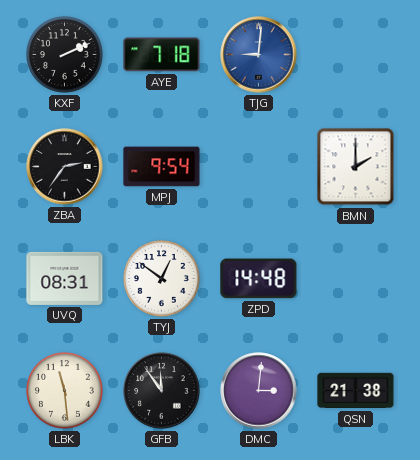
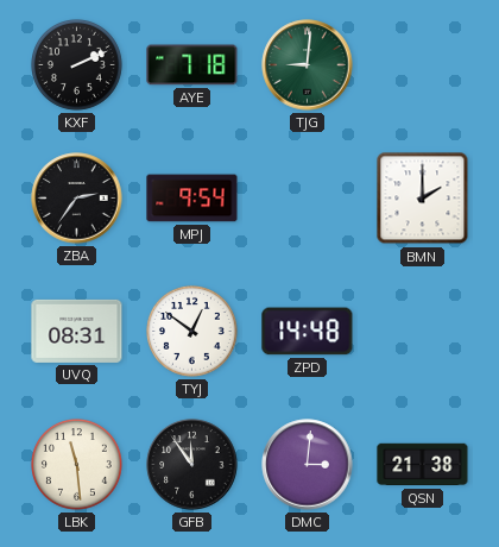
TJG dial: blue -> green
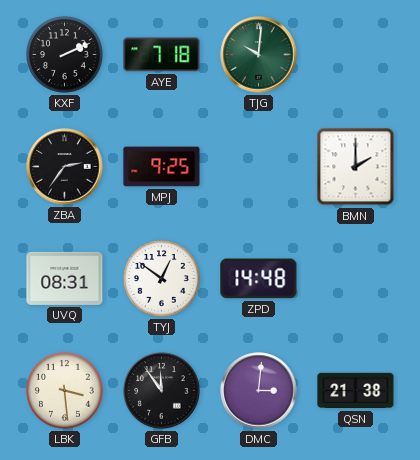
TJG: 9:01 -> 10:01
MPJ: 9:54 -> 9:25
LBK: 11:29 -> 3:29
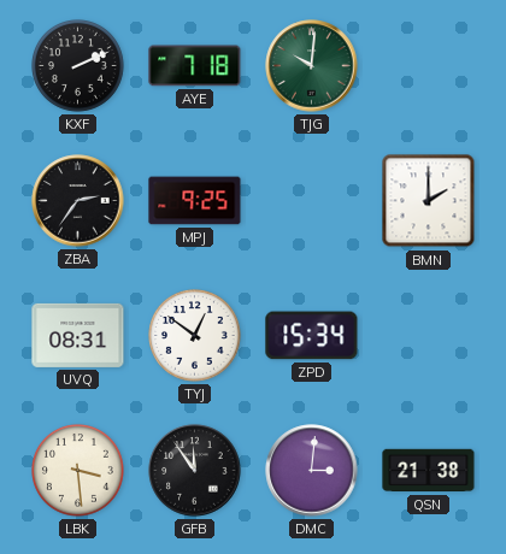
ZPD: 14:48 -> 15:34
